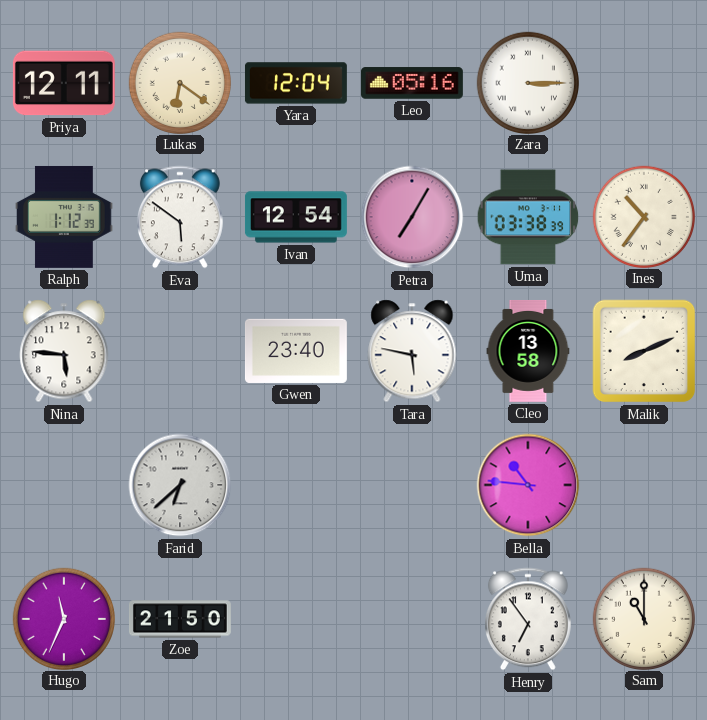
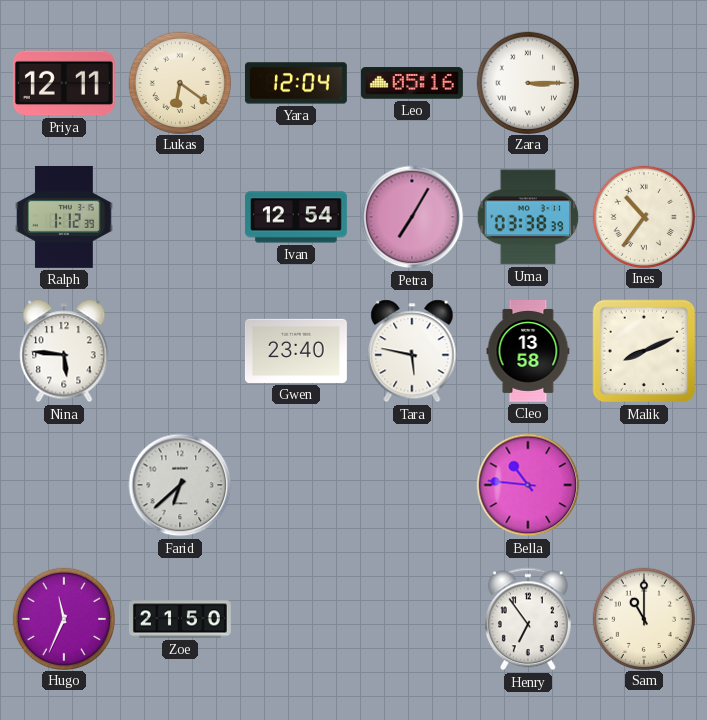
Eva: 5:51 -> none
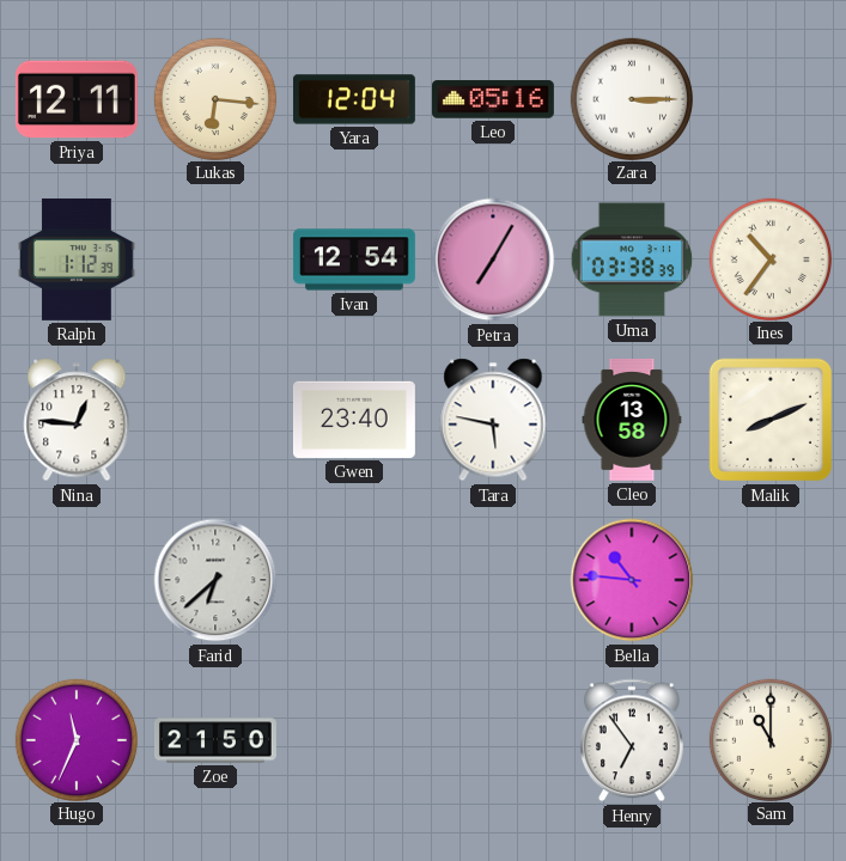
Lukas: 6:21 -> 6:16
Nina: 5:46 -> 12:46
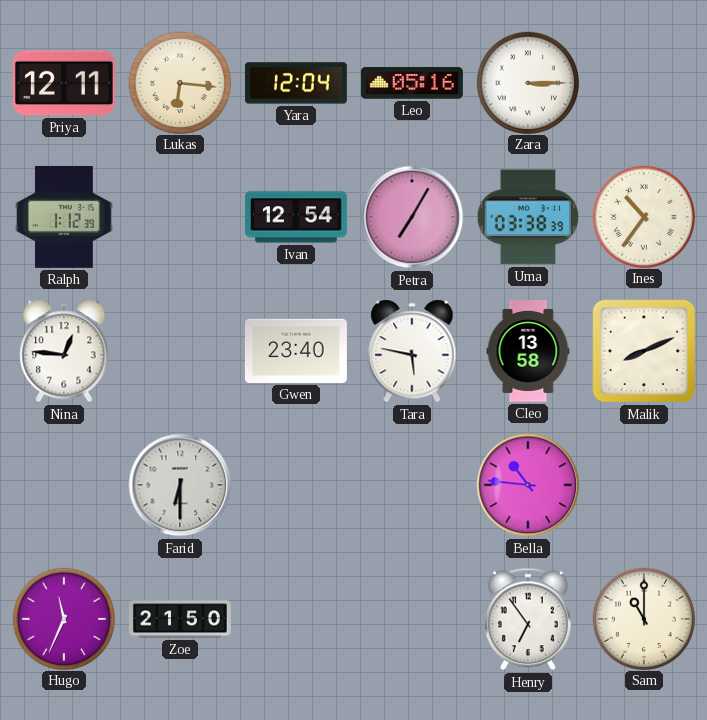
Farid: 6:38 -> 6:30
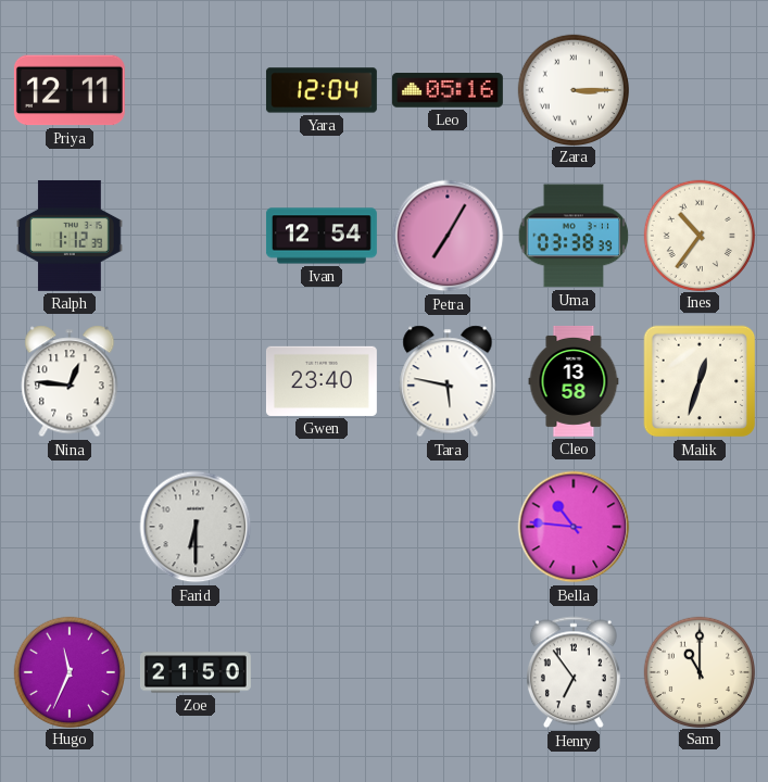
Lukas: 6:16 -> none
Malik: 8:11 -> 12:33
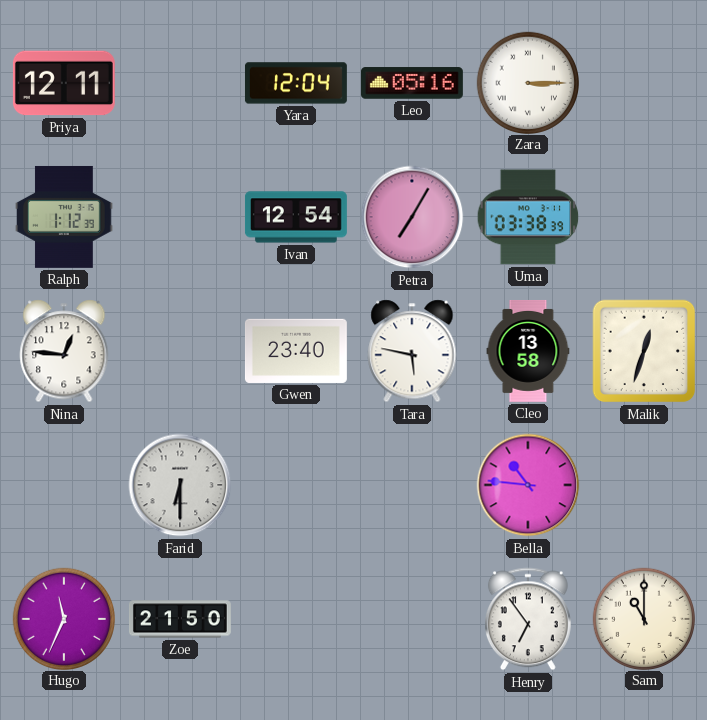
Ines: 10:36 -> none
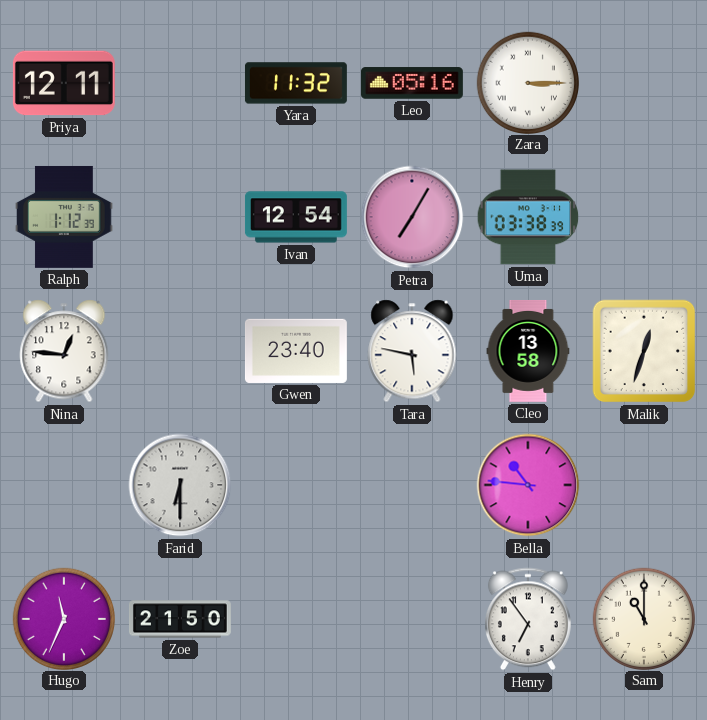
Yara: 12:04 -> 11:32
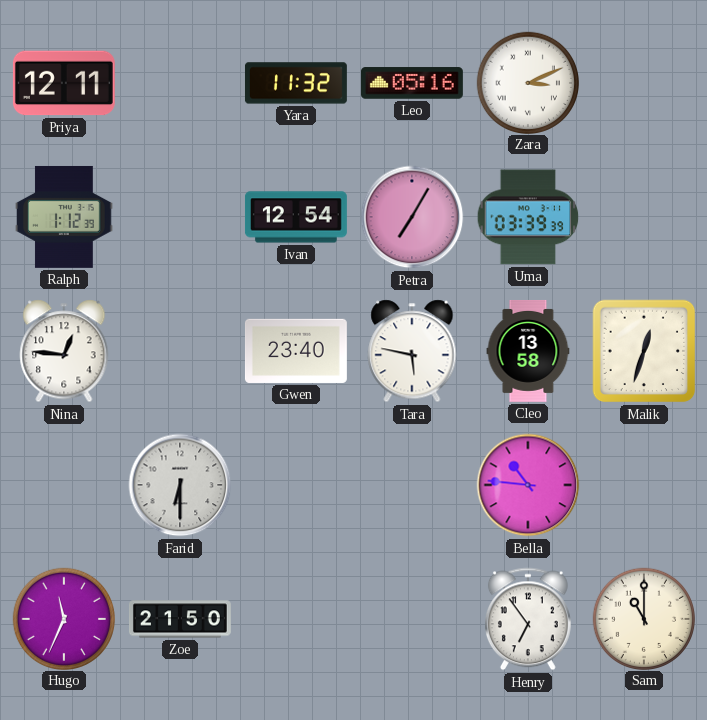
Zara: 3:15 -> 3:11
Uma: 03:38 -> 03:39
